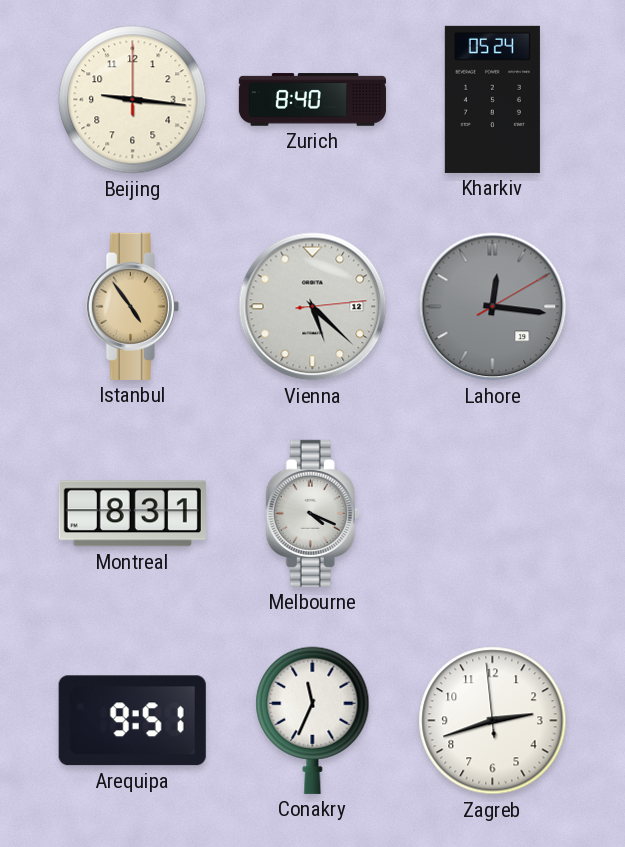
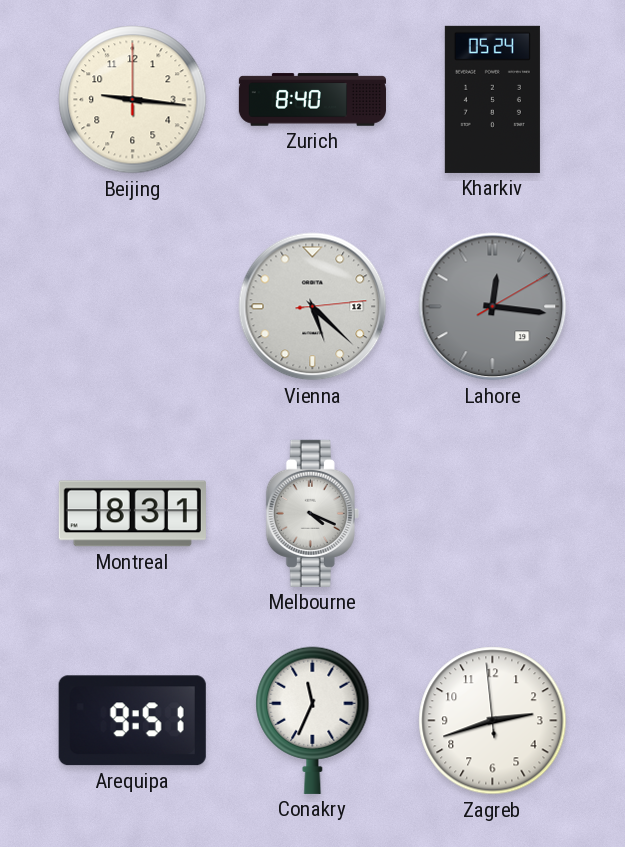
Istanbul: 4:54 -> none
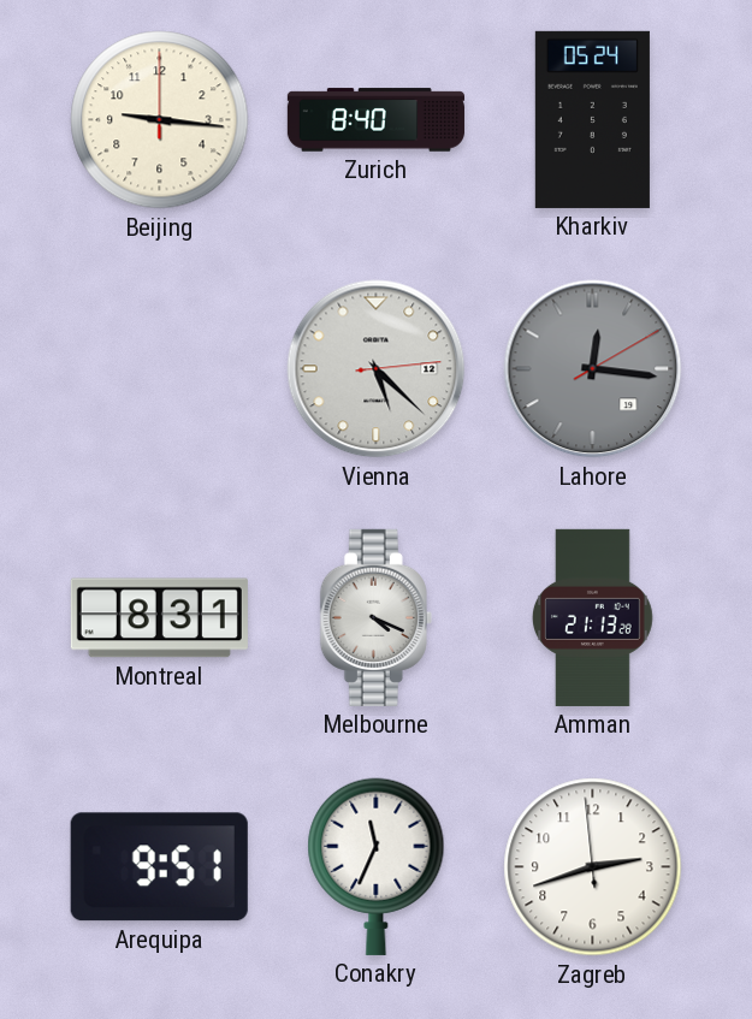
Amman: none -> 21:13
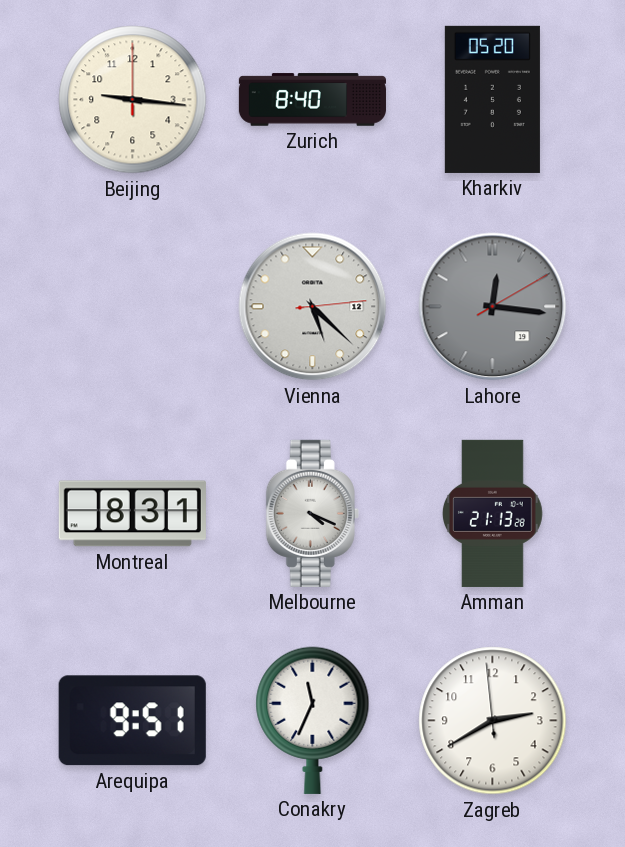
Kharkiv: 05:24 -> 05:20
Zagreb: 2:41 -> 2:39
